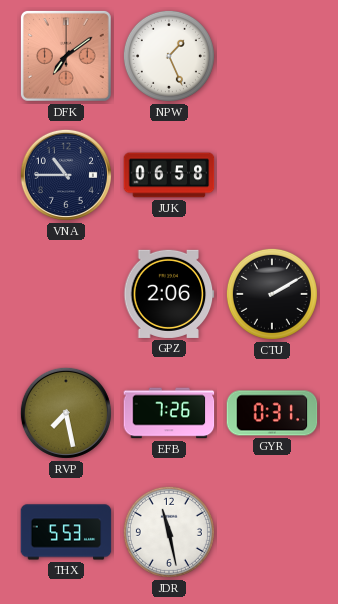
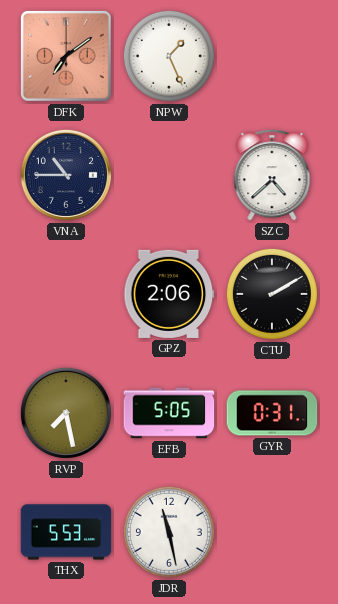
JUK: 06:58 -> none
SZC: none -> 4:38
EFB: 7:26 -> 5:05
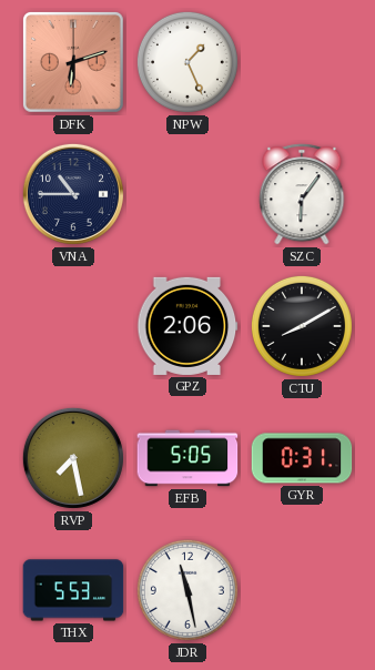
DFK: 7:09 -> 6:12
SZC: 4:38 -> 6:06
CTU: 2:10 -> 8:10
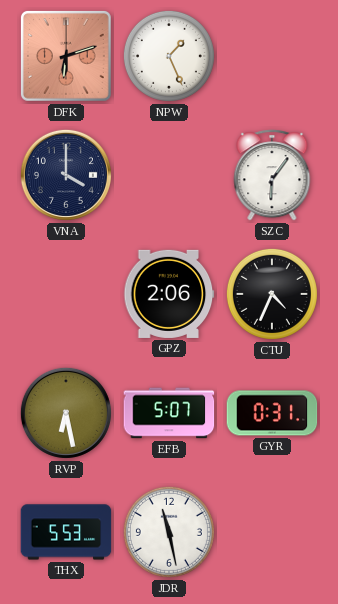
VNA: 10:45 -> 4:00
CTU: 8:10 -> 4:34
RVP: 7:28 -> 6:28
EFB: 5:05 -> 5:07
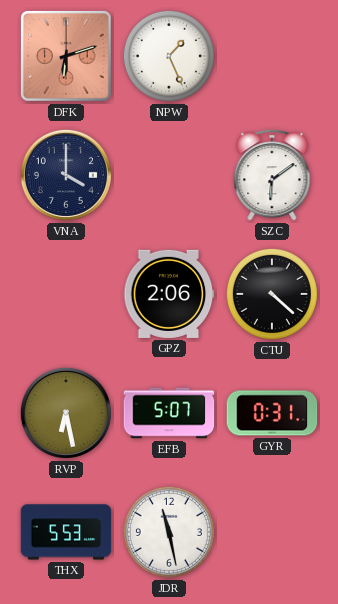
SZC: 6:06 -> 6:09
CTU: 4:34 -> 4:22
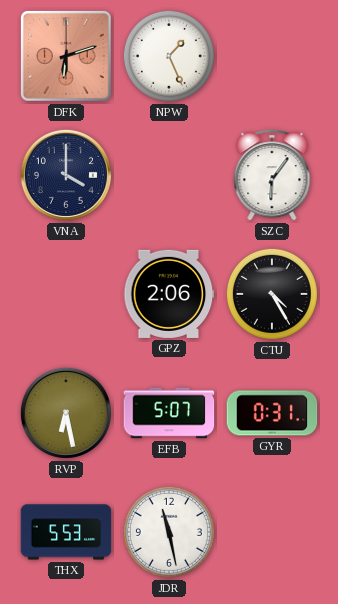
SZC: 6:09 -> 6:06
CTU: 4:22 -> 4:25
